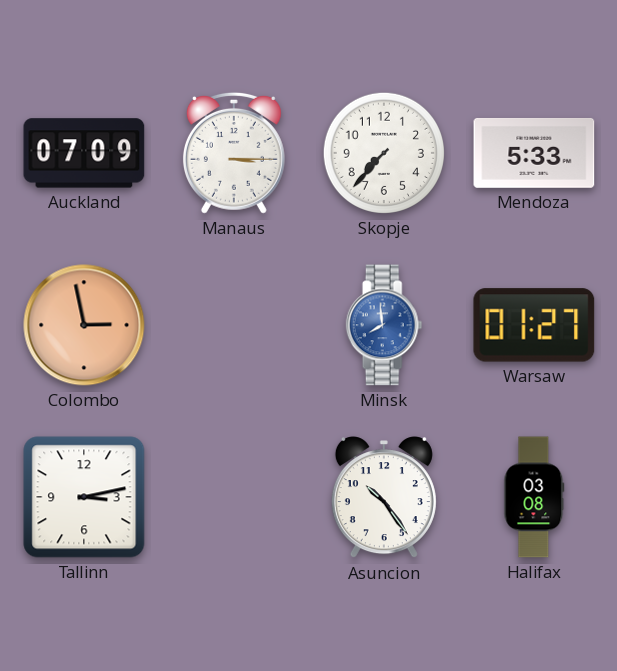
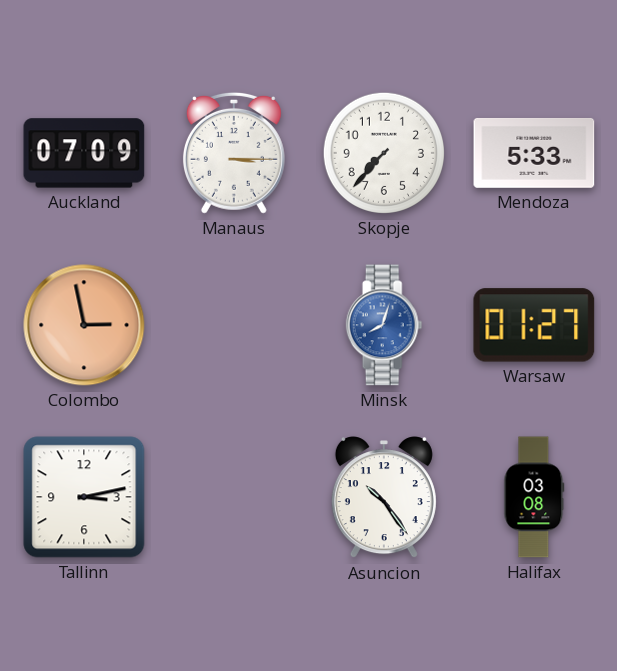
Minsk: 7:59 -> 8:03
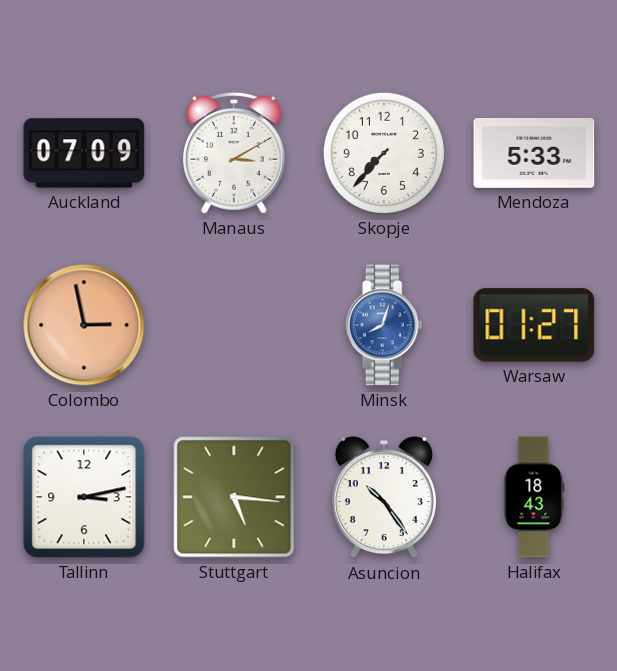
Manaus: 3:15 -> 3:10
Stuttgart: none -> 5:16
Halifax: 03:08 -> 18:43
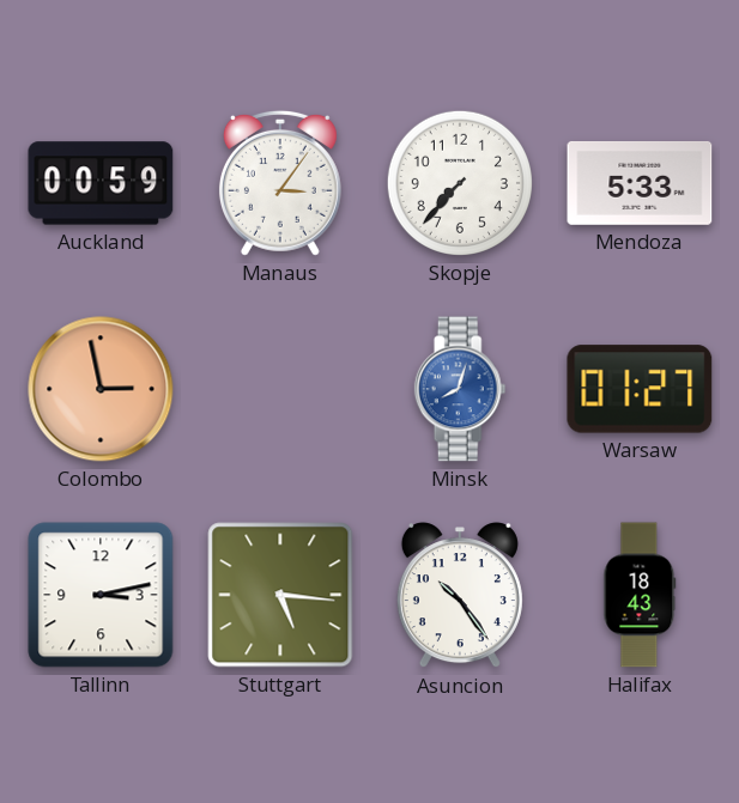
Auckland: 07:09 -> 00:59
Manaus: 3:10 -> 3:06
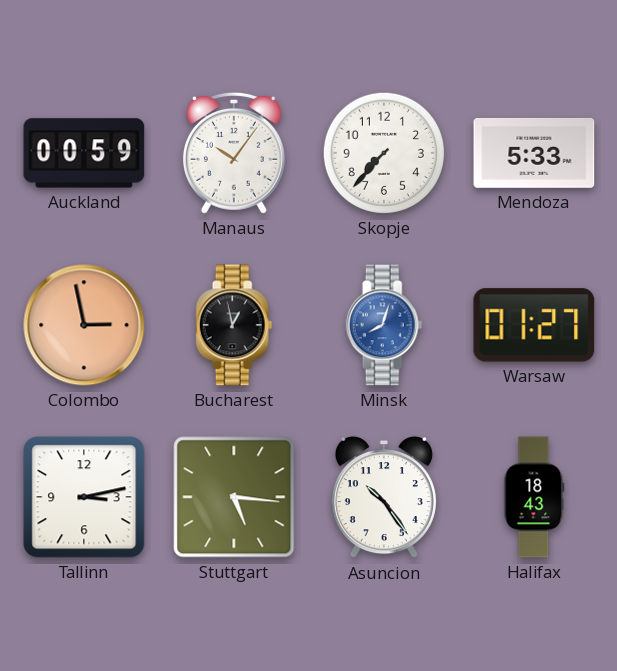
Manaus: 3:06 -> 10:06
Bucharest: none -> 12:58
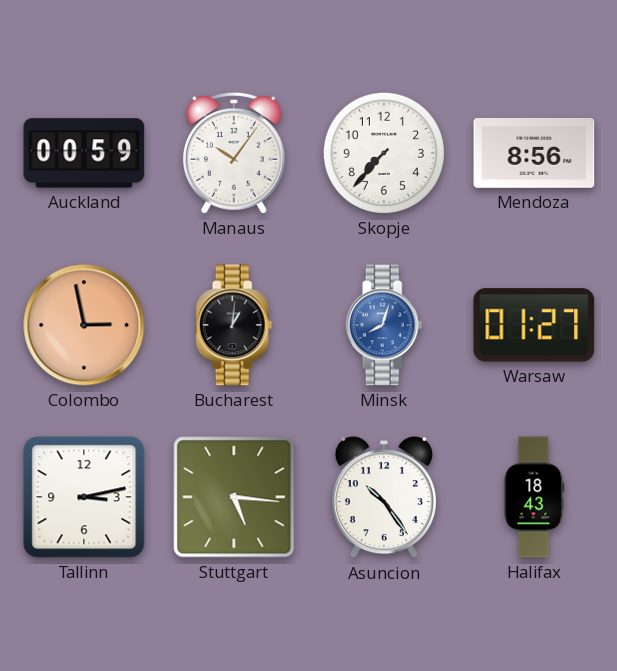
Mendoza: 5:33 -> 8:56
Bucharest: 12:58 -> 1:01
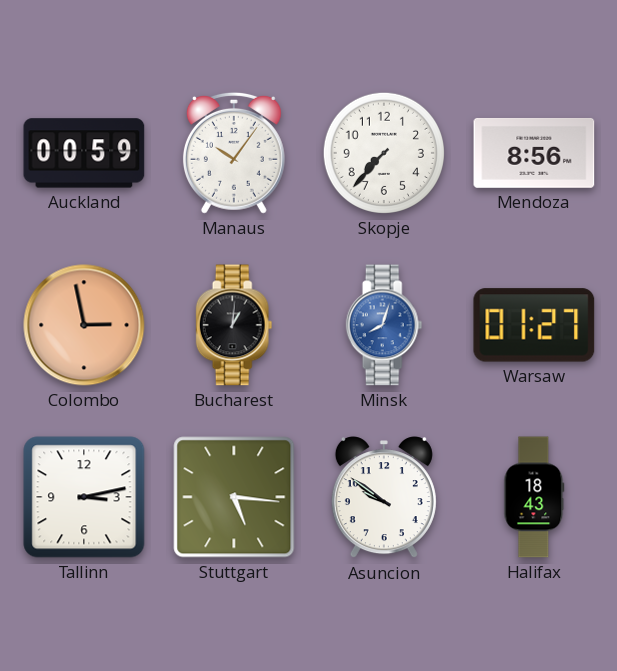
Asuncion: 10:24 -> 9:51
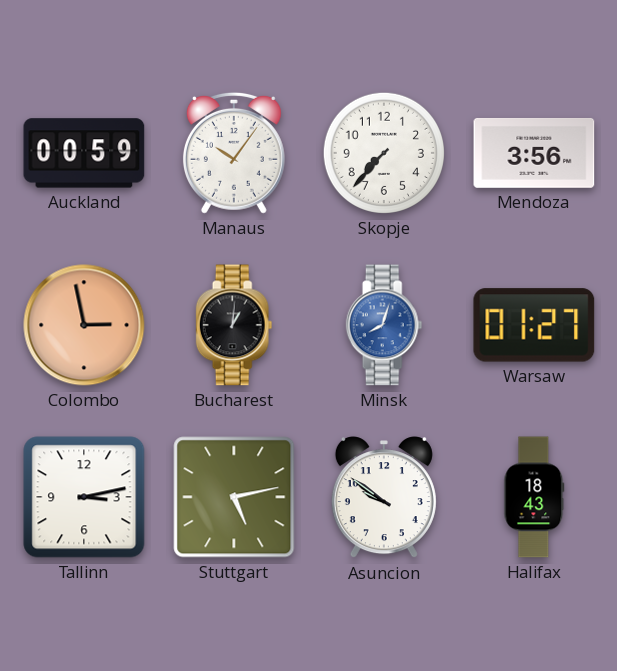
Mendoza: 8:56 -> 3:56
Stuttgart: 5:16 -> 5:13
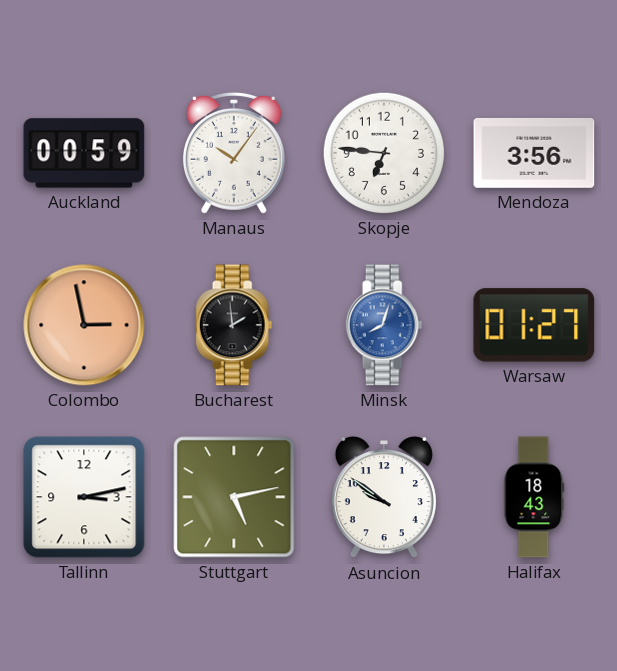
Skopje: 7:37 -> 6:46
Bucharest: 1:01 -> 1:59
